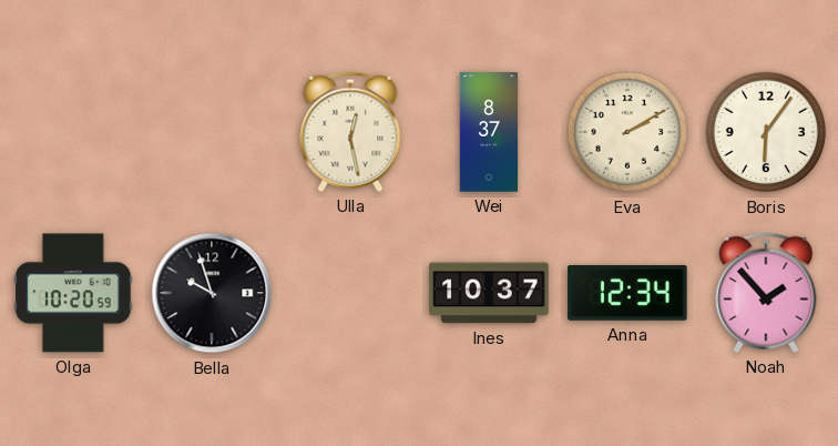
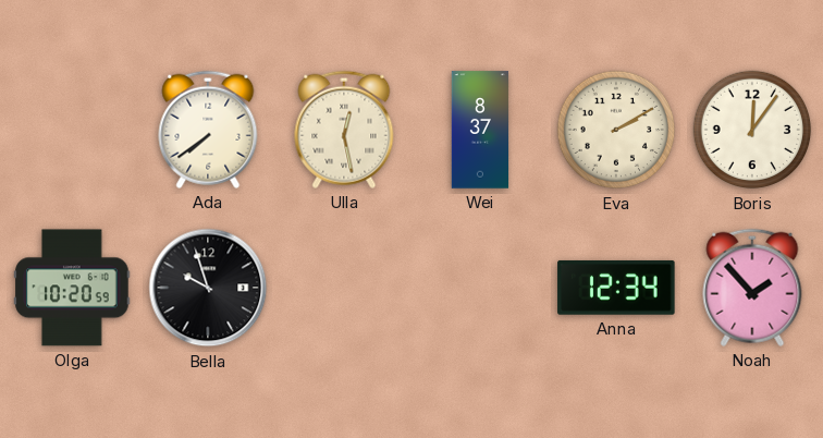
Ada: none -> 7:39
Boris: 6:06 -> 12:06
Ines: 10:37 -> none
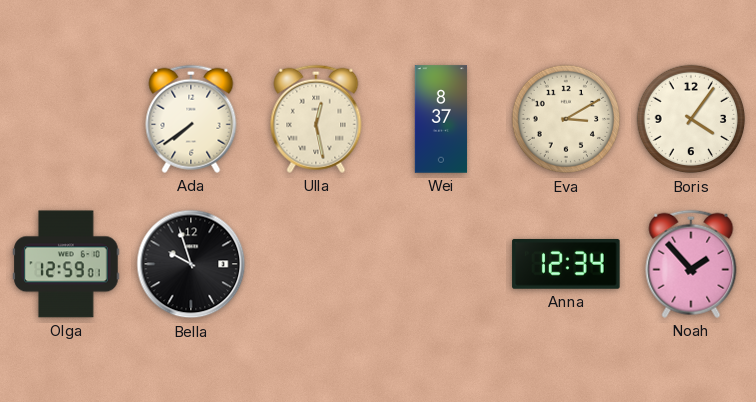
Eva: 2:10 -> 3:10
Boris: 12:06 -> 4:06
Olga: 10:20 -> 12:59
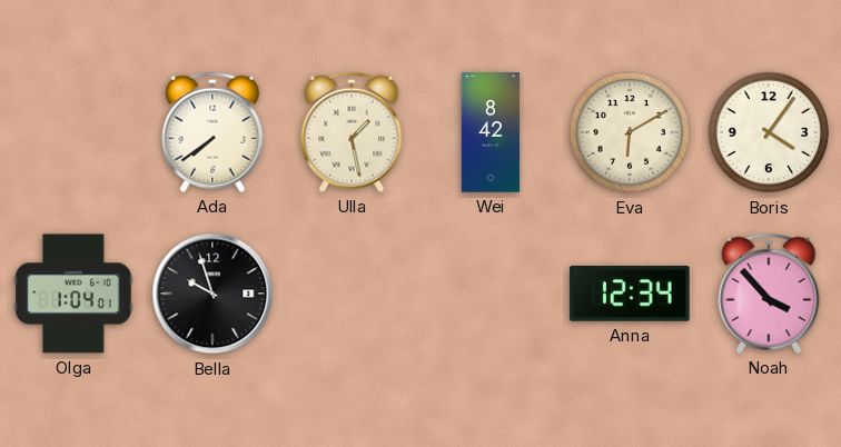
Ulla: 12:28 -> 1:28
Wei: 8:37 -> 8:42
Eva: 3:10 -> 6:10
Olga: 12:59 -> 1:04
Noah: 1:53 -> 3:53
